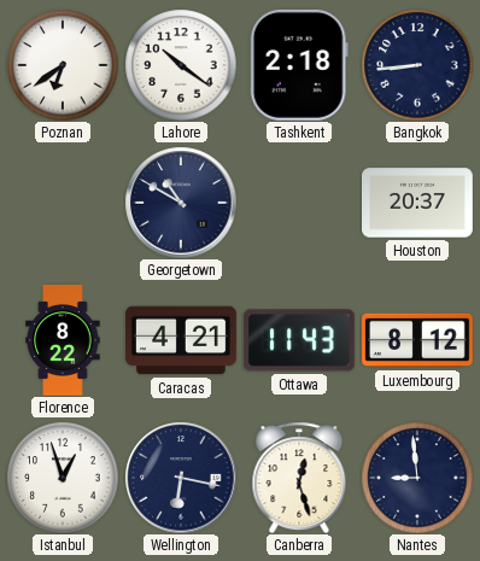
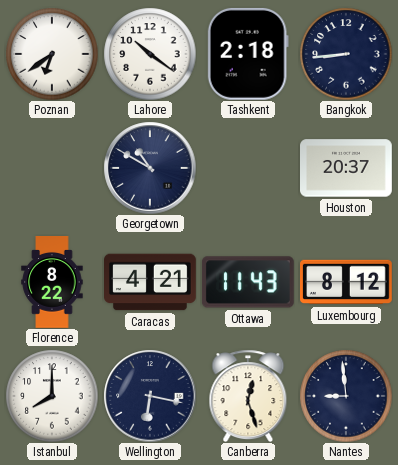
Istanbul: 12:57 -> 8:00
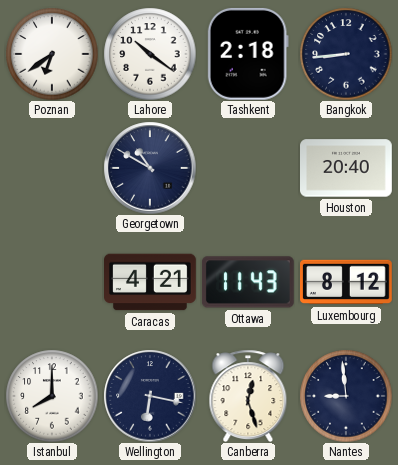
Houston: 20:37 -> 20:40
Florence: 8:22 -> none
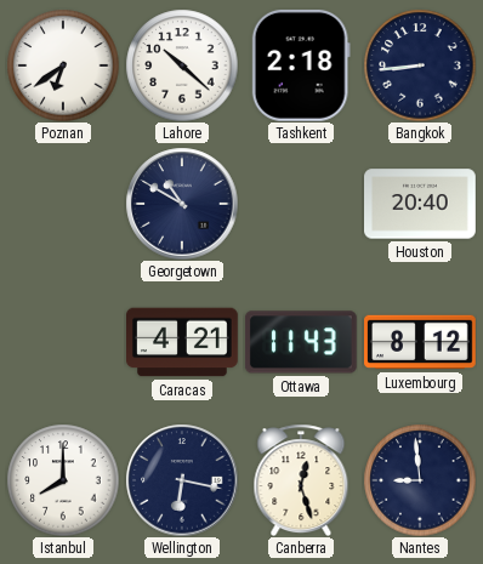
Lahore: 10:21 -> 10:22
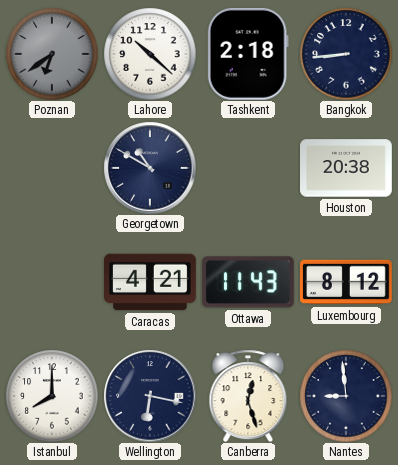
Poznan dial: white -> grey
Houston: 20:40 -> 20:38
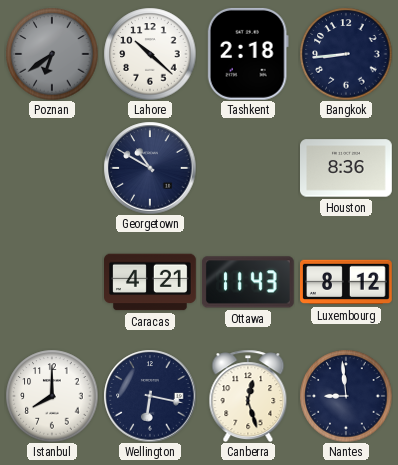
Houston: 20:38 -> 8:36
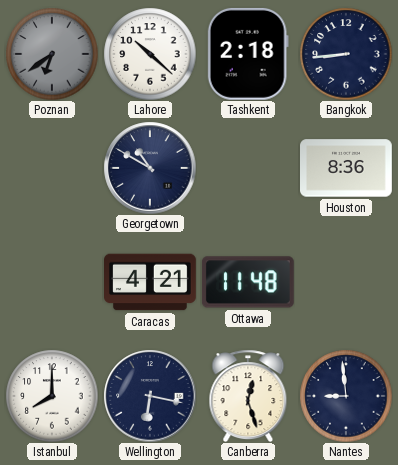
Ottawa: 11:43 -> 11:48
Luxembourg: 8:12 -> none
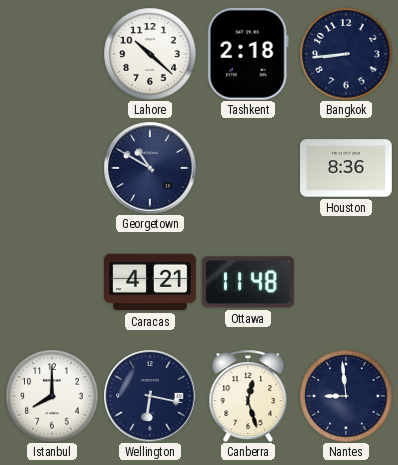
Poznan: 6:39 -> none
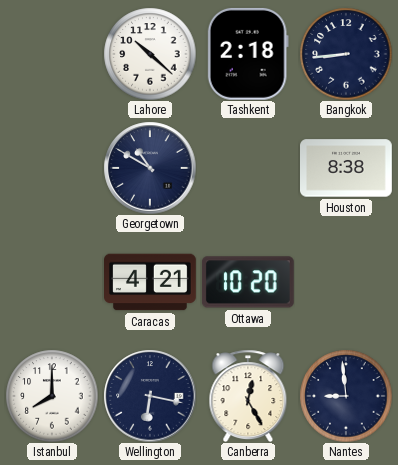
Houston: 8:36 -> 8:38
Ottawa: 11:48 -> 10:20
Canberra: 12:27 -> 12:25
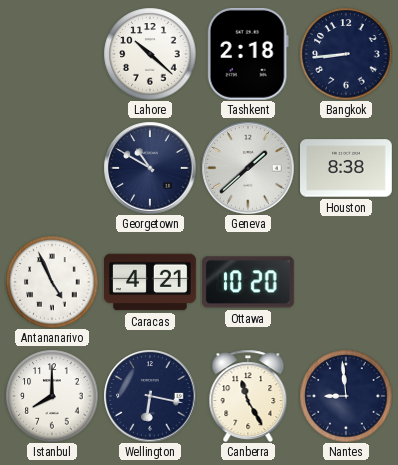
Geneva: none -> 1:38
Antananarivo: none -> 4:56
Canberra: 12:25 -> 11:25
